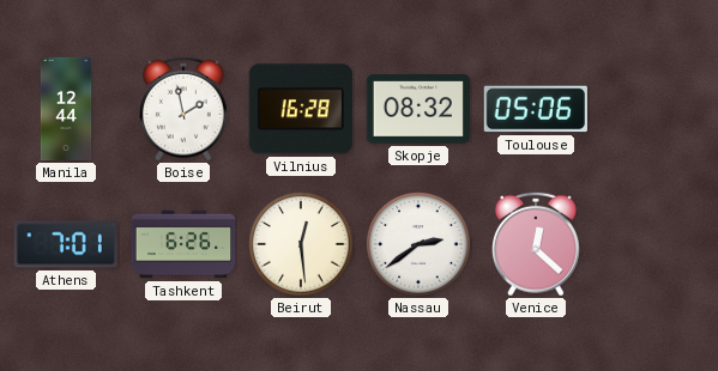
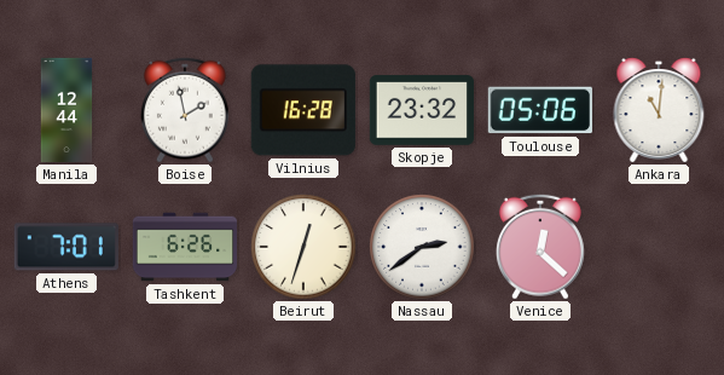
Skopje: 08:32 -> 23:32
Ankara: none -> 11:01
Beirut: 12:29 -> 12:33
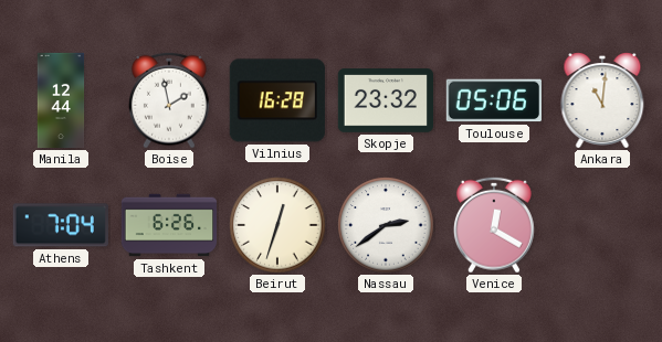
Athens: 7:01 -> 7:04
Venice: 12:22 -> 12:20
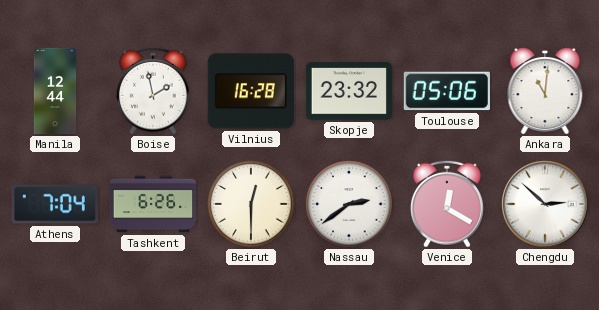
Beirut: 12:33 -> 12:30
Chengdu: none -> 2:52
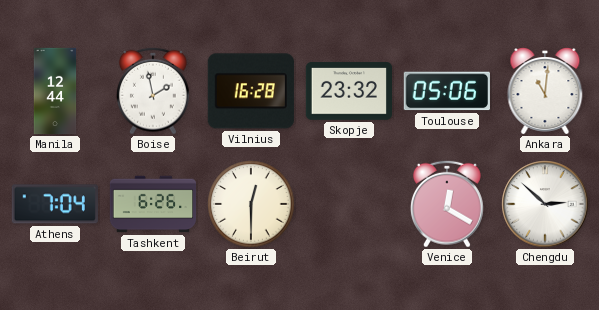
Nassau: 2:39 -> none
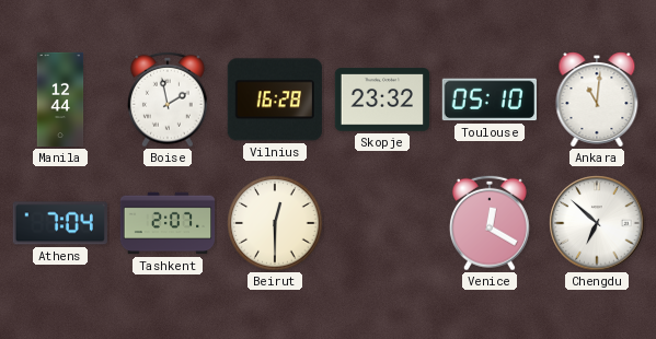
Toulouse: 05:06 -> 05:10
Tashkent: 6:26 -> 2:07
Chengdu: 2:52 -> 6:52
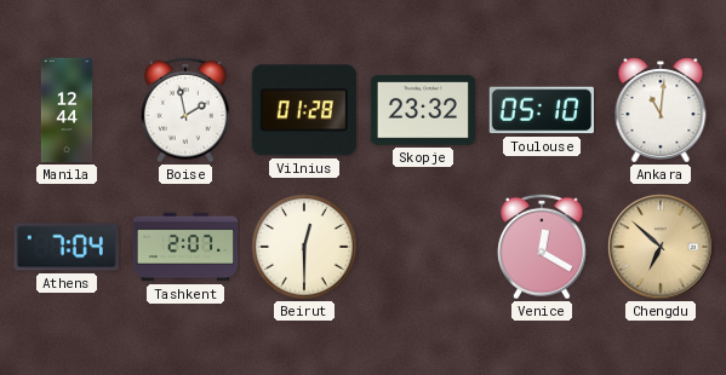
Vilnius: 16:28 -> 01:28
Chengdu dial: white -> champagne
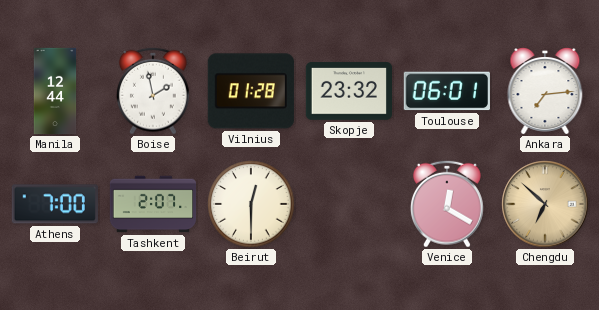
Toulouse: 05:10 -> 06:01
Ankara: 11:01 -> 7:14
Athens: 7:04 -> 7:00
